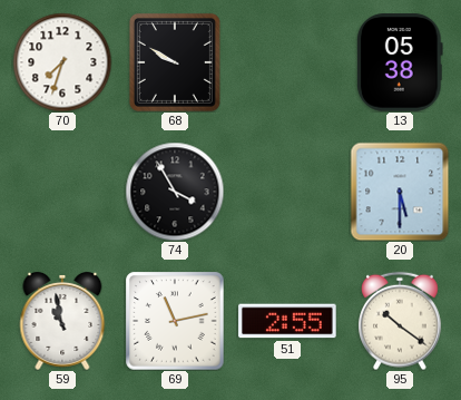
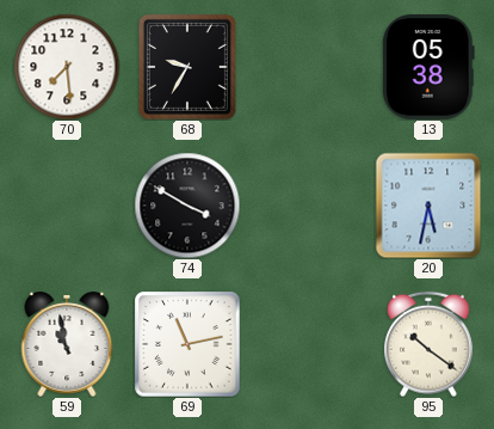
70: 7:33 -> 7:29
68: 9:50 -> 9:35
74: 3:55 -> 3:50
20: 5:30 -> 5:32
51: 2:55 -> none
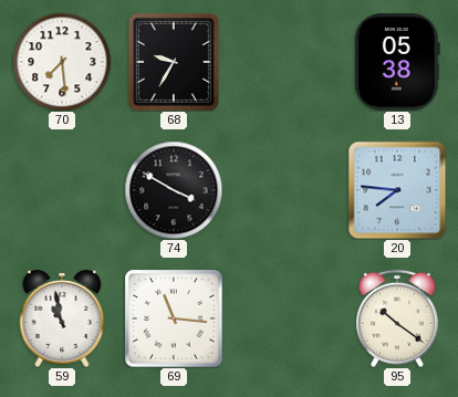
20: 5:32 -> 7:46
69: 11:13 -> 11:16
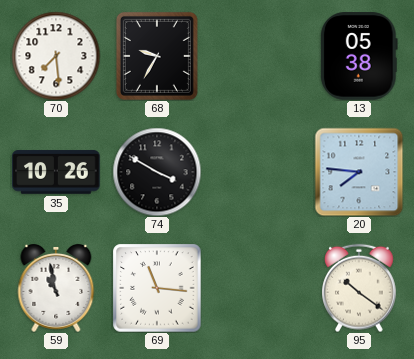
35: none -> 10:26
